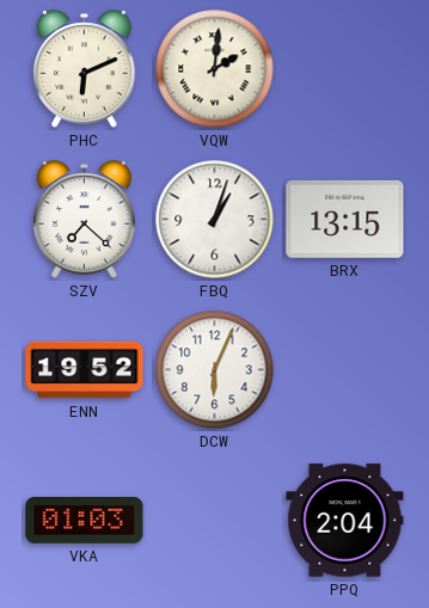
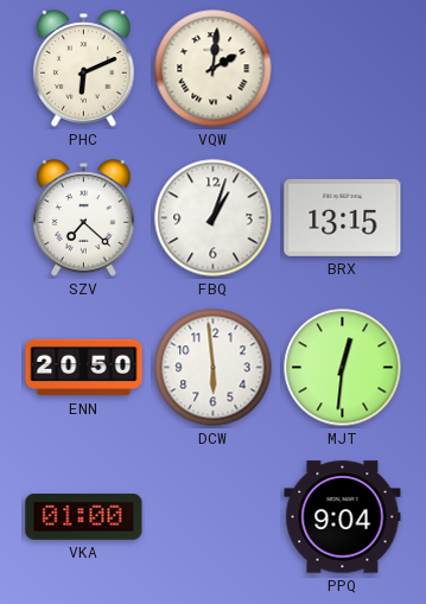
ENN: 19:52 -> 20:50
DCW: 6:04 -> 5:59
MJT: none -> 12:31
VKA: 01:03 -> 01:00
PPQ: 2:04 -> 9:04
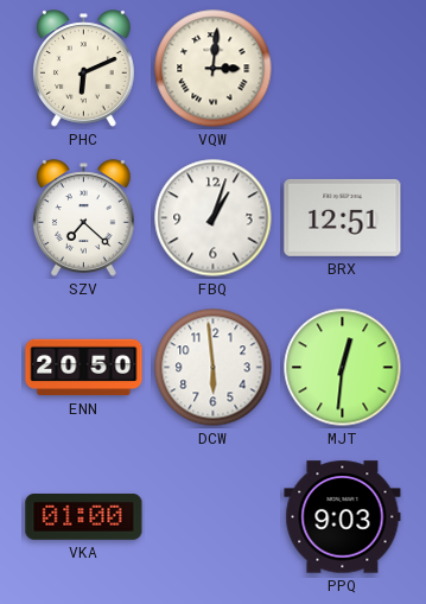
VQW: 2:01 -> 3:01
BRX: 13:15 -> 12:51
PPQ: 9:04 -> 9:03
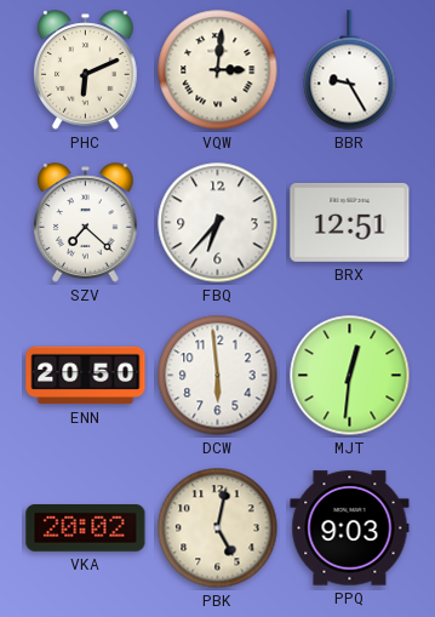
BBR: none -> 9:25
FBQ: 1:03 -> 6:37
VKA: 01:00 -> 20:02
PBK: none -> 5:02
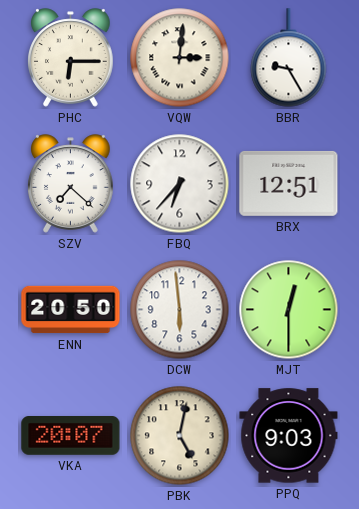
PHC: 6:11 -> 6:15
MJT: 12:31 -> 12:30
VKA: 20:02 -> 20:07
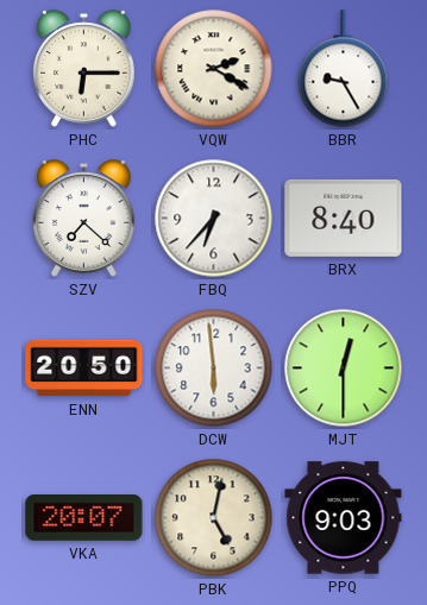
VQW: 3:01 -> 2:20
BRX: 12:51 -> 8:40
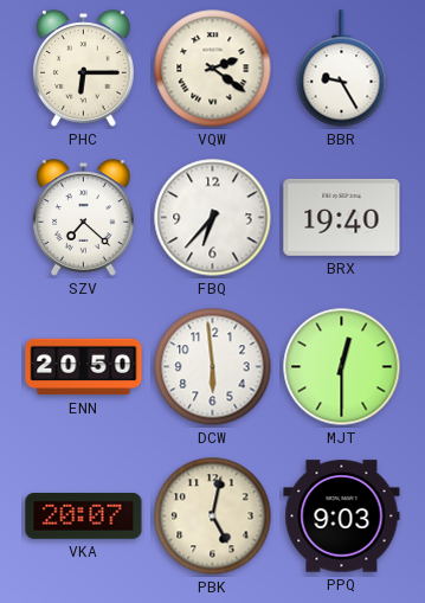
VQW: 2:20 -> 2:21
BRX: 8:40 -> 19:40
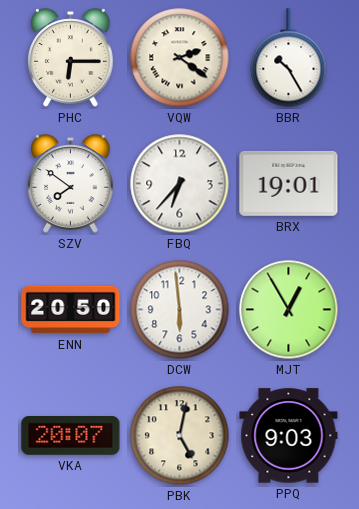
BBR: 9:25 -> 10:25
SZV: 7:22 -> 7:51
BRX: 19:40 -> 19:01
MJT: 12:30 -> 12:55
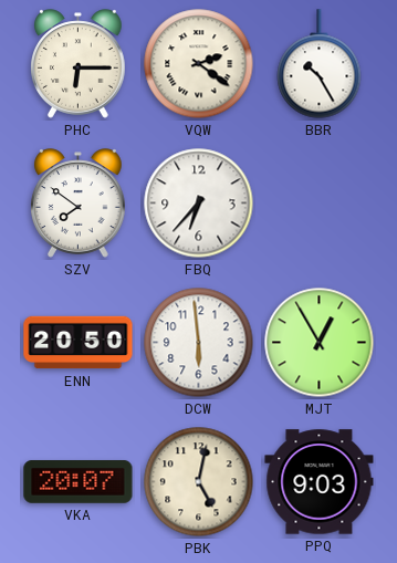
BRX: 19:01 -> none
